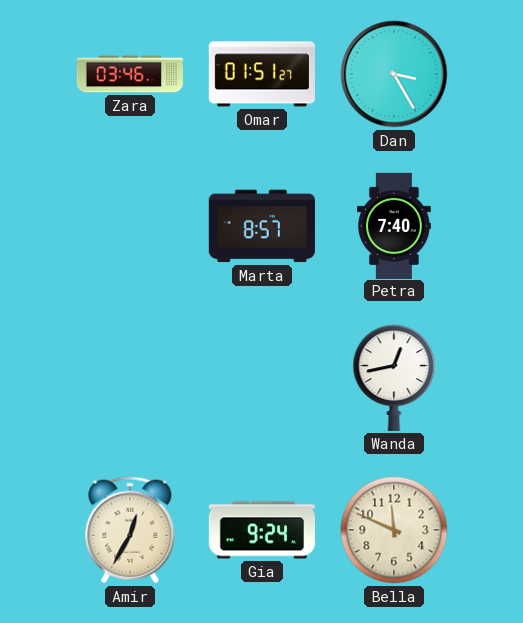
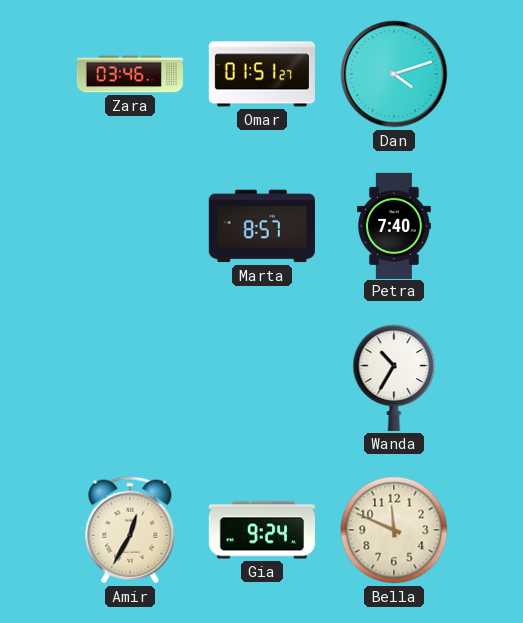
Dan: 3:25 -> 4:12
Wanda: 12:43 -> 10:35
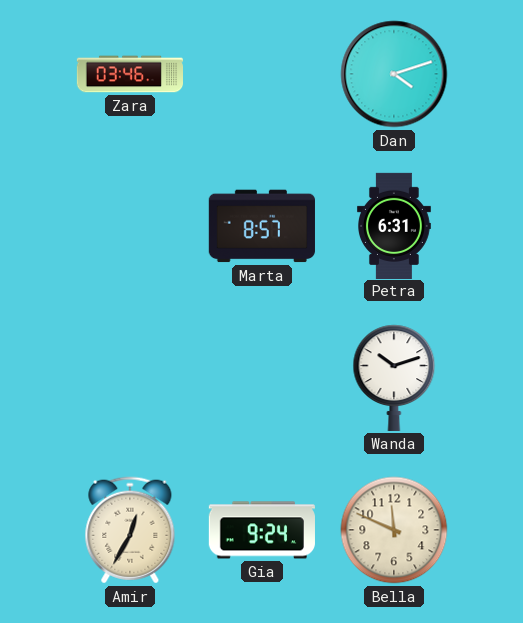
Omar: 01:51 -> none
Petra: 7:40 -> 6:31
Wanda: 10:35 -> 10:12
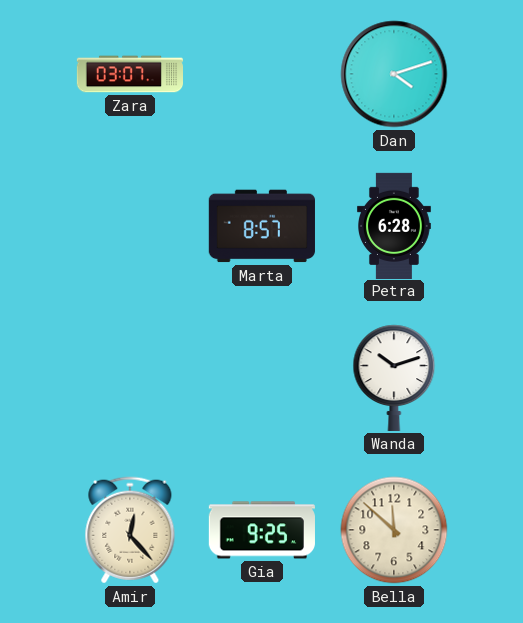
Zara: 03:46 -> 03:07
Petra: 6:31 -> 6:28
Amir: 12:35 -> 12:23
Gia: 9:24 -> 9:25
Bella: 11:49 -> 11:52
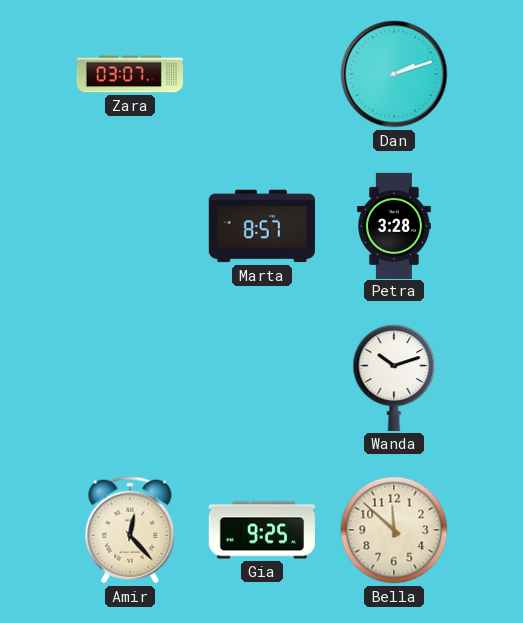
Dan: 4:12 -> 2:12
Petra: 6:28 -> 3:28
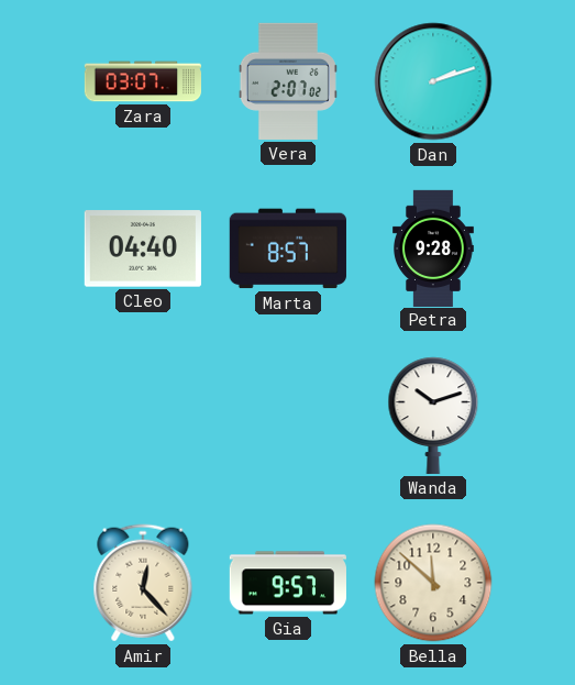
Vera: none -> 2:07
Cleo: none -> 04:40
Petra: 3:28 -> 9:28
Gia: 9:25 -> 9:57
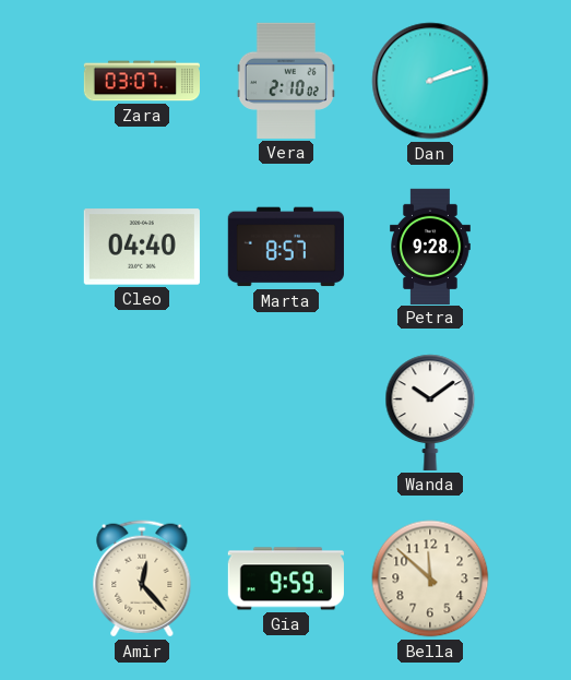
Vera: 2:07 -> 2:10
Wanda: 10:12 -> 10:09
Gia: 9:57 -> 9:59
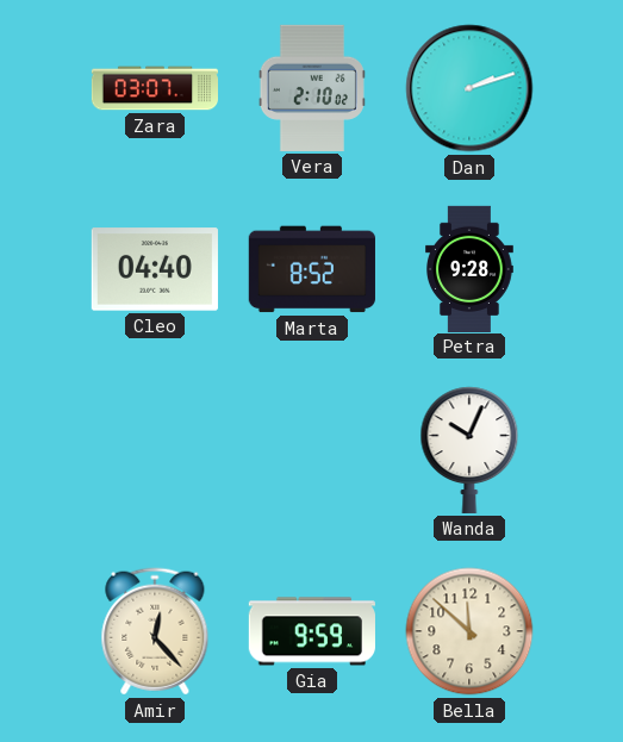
Marta: 8:57 -> 8:52
Wanda: 10:09 -> 10:04
